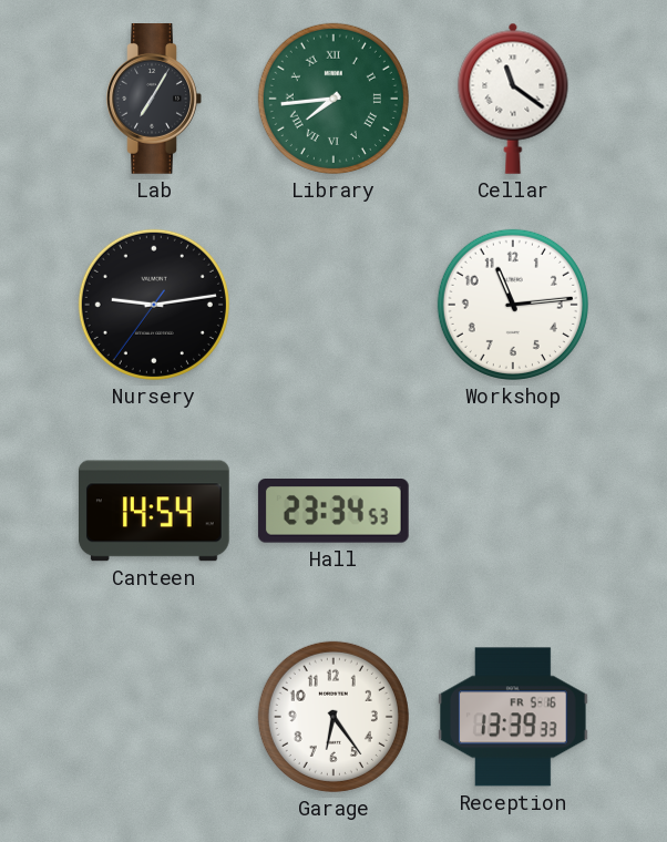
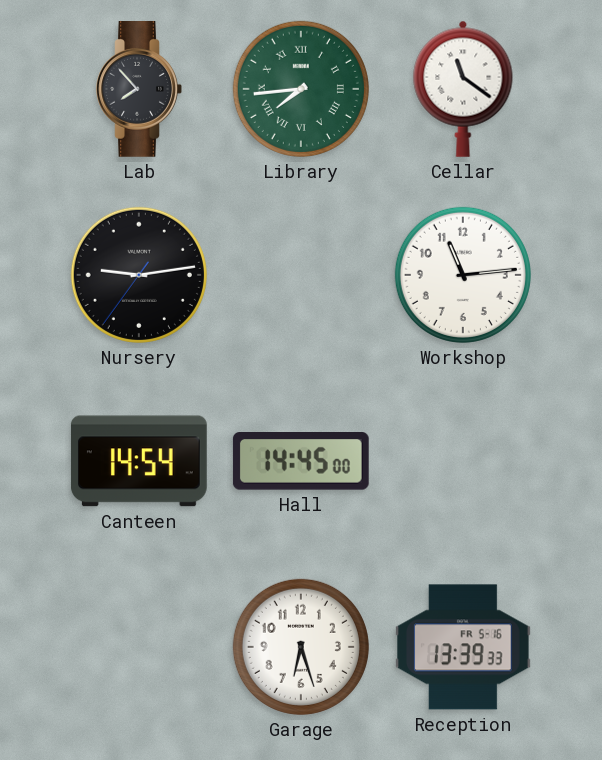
Lab: 7:05 -> 7:53
Hall: 23:34 -> 14:45
Garage: 6:24 -> 6:27
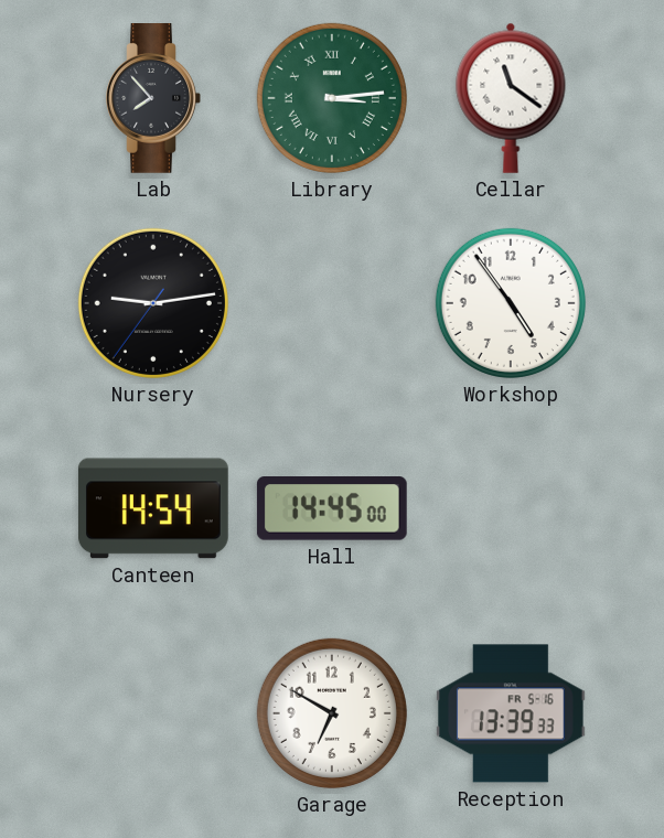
Library: 7:44 -> 3:14
Workshop: 11:14 -> 4:54
Garage: 6:27 -> 6:50
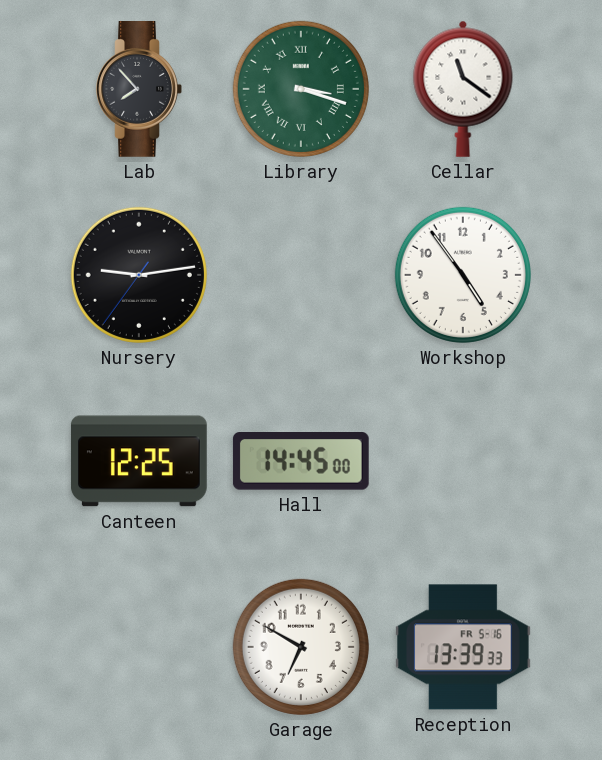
Library: 3:14 -> 3:18
Canteen: 14:54 -> 12:25
